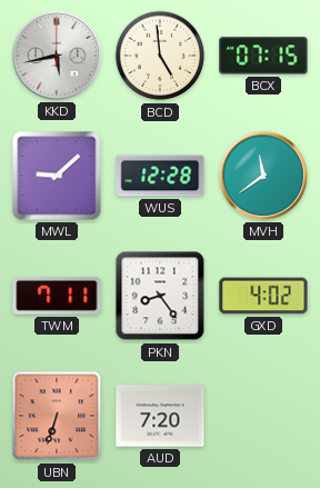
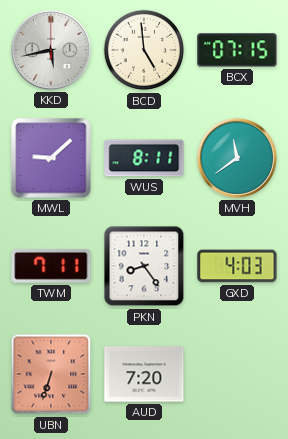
WUS: 12:28 -> 8:11
GXD: 4:02 -> 4:03
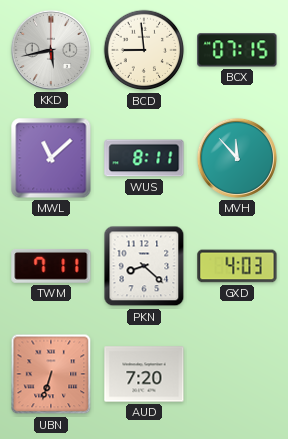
BCD: 4:59 -> 8:59
MWL: 9:08 -> 11:08
MVH: 11:39 -> 11:53
PKN: 8:24 -> 8:22
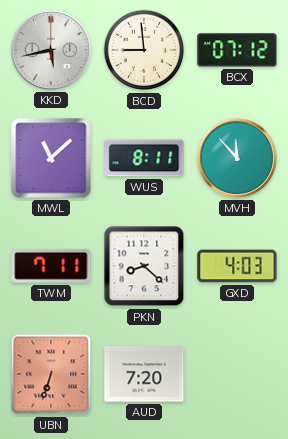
BCX: 07:15 -> 07:12
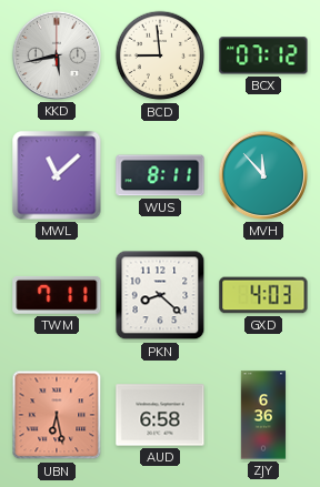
UBN: 6:33 -> 6:28
AUD: 7:20 -> 6:58
ZJY: none -> 6:36
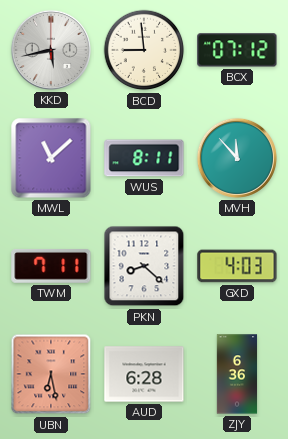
AUD: 6:58 -> 6:28
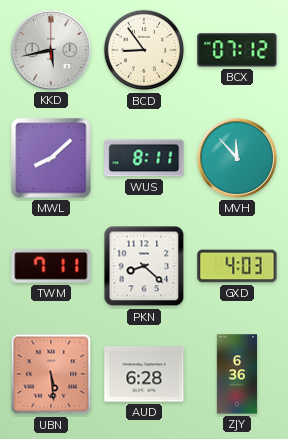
BCD: 8:59 -> 8:54
MWL: 11:08 -> 8:08
UBN: 6:28 -> 5:29
